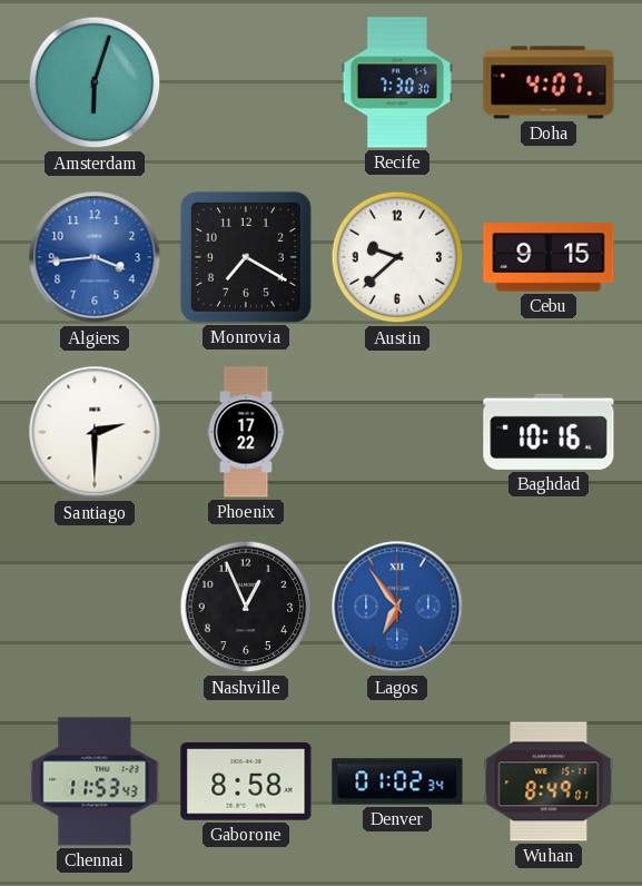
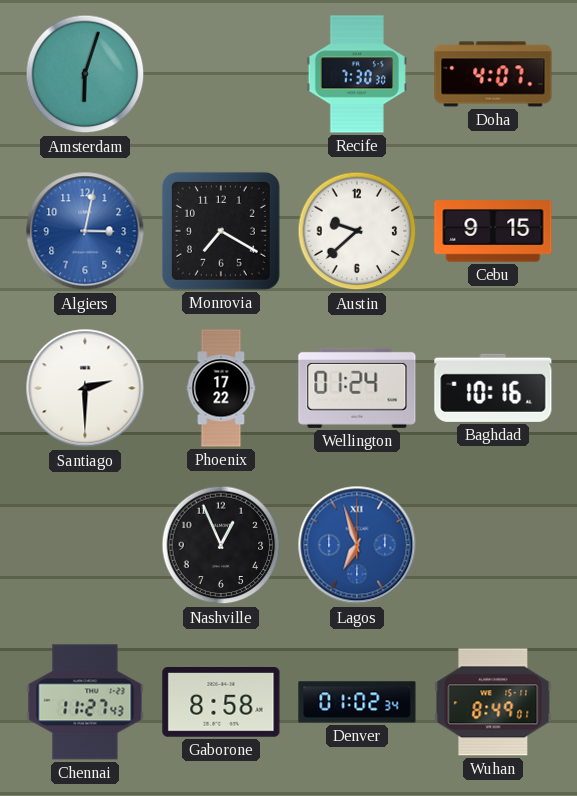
Algiers: 3:44 -> 3:02
Wellington: none -> 01:24
Lagos: 6:54 -> 6:57
Chennai: 11:53 -> 11:27
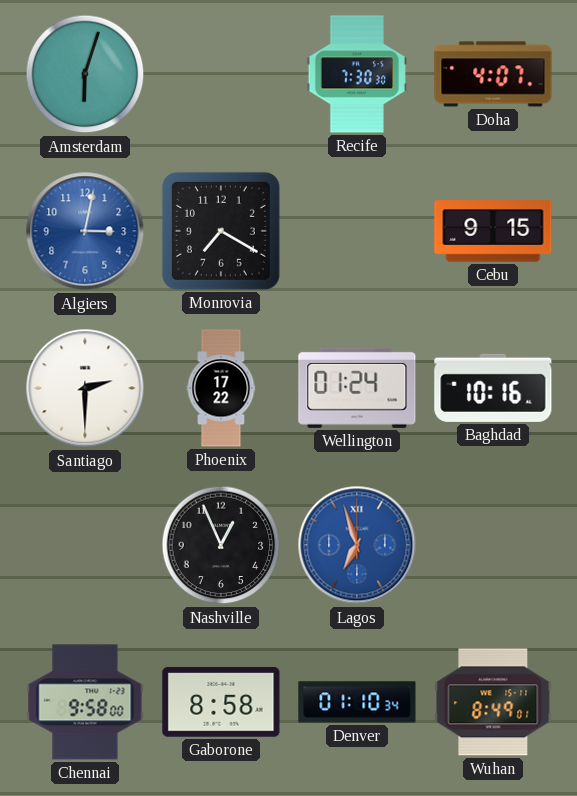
Austin: 9:38 -> none
Chennai: 11:27 -> 9:58
Denver: 01:02 -> 01:10
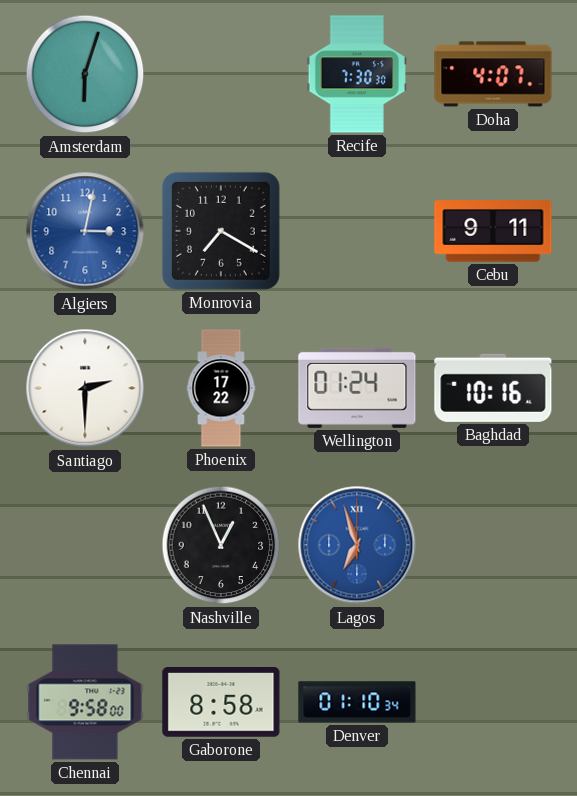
Cebu: 9:15 -> 9:11
Wuhan: 8:49 -> none
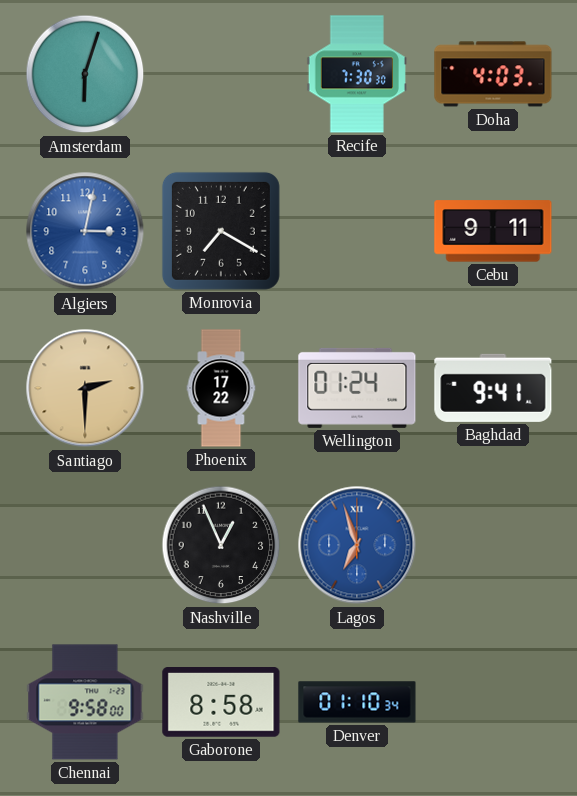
Doha: 4:07 -> 4:03
Santiago dial: white -> champagne
Baghdad: 10:16 -> 9:41
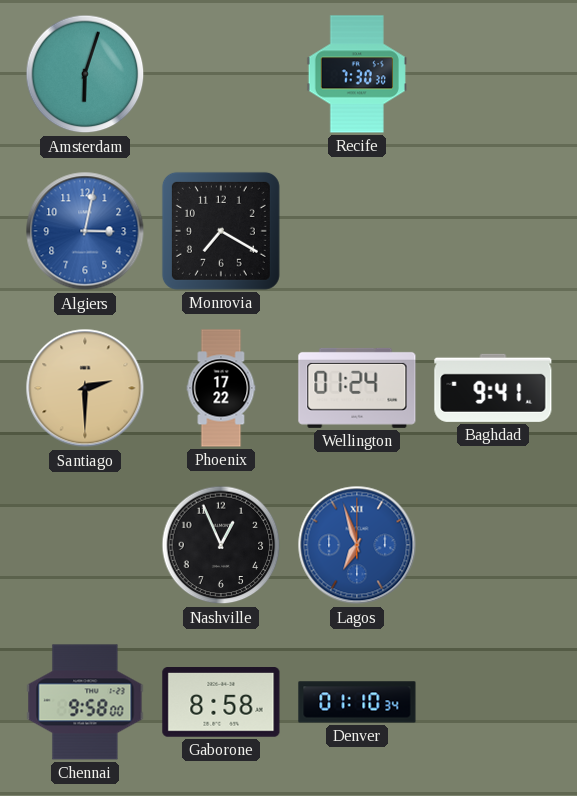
Doha: 4:03 -> none
Cebu: 9:11 -> none
